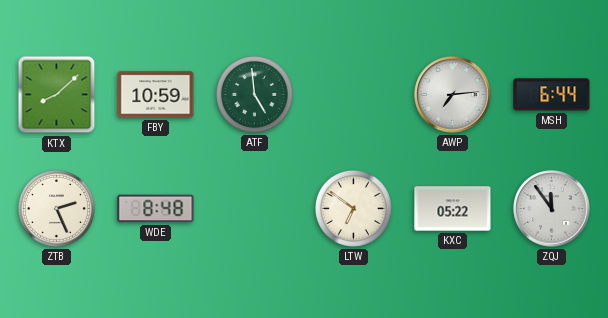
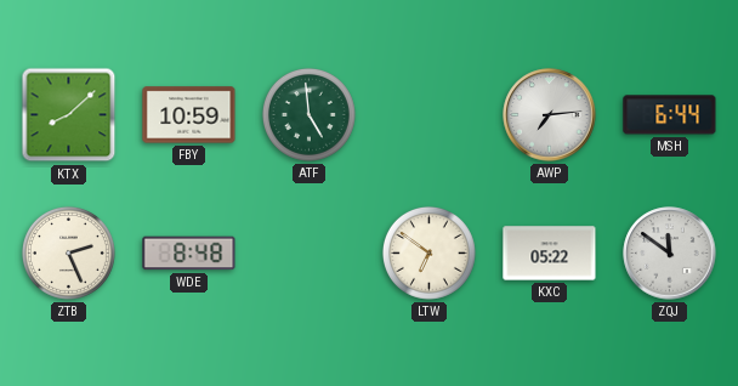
ZQJ: 11:54 -> 11:51
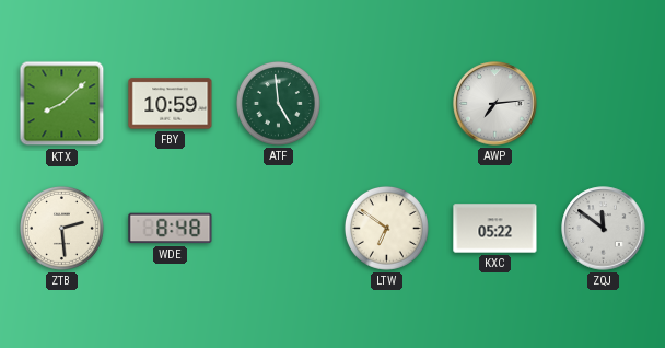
MSH: 6:44 -> none
ZTB: 2:26 -> 2:29
